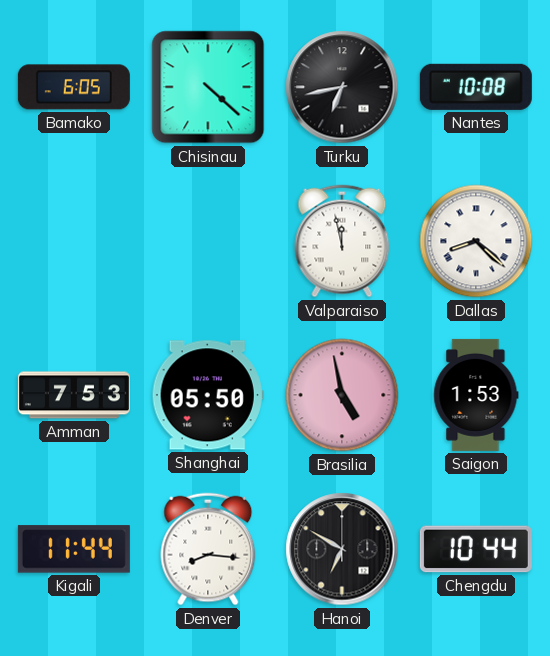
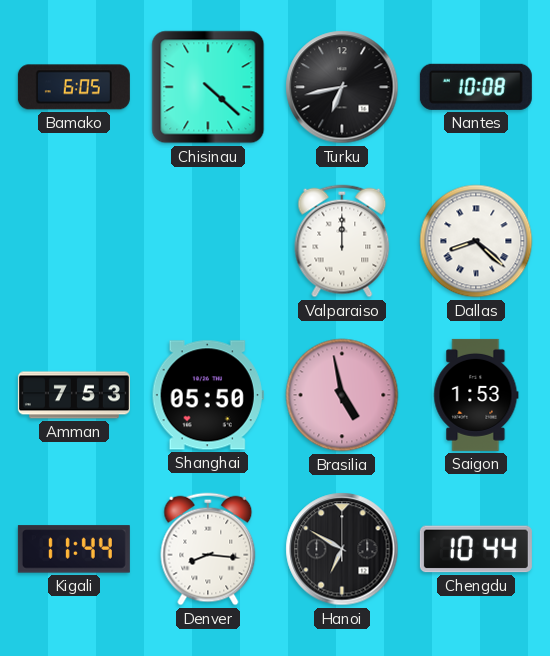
Valparaiso: 11:58 -> 12:00
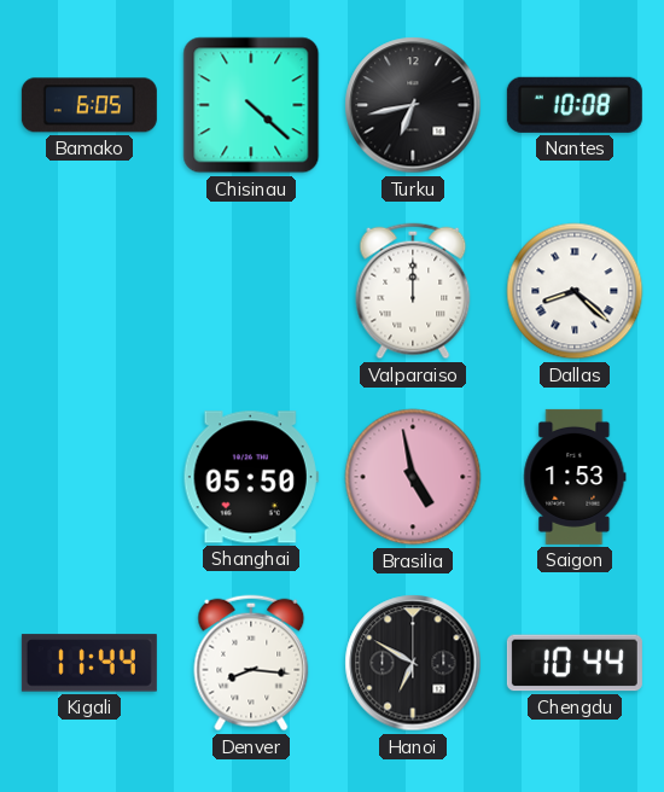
Amman: 7:53 -> none
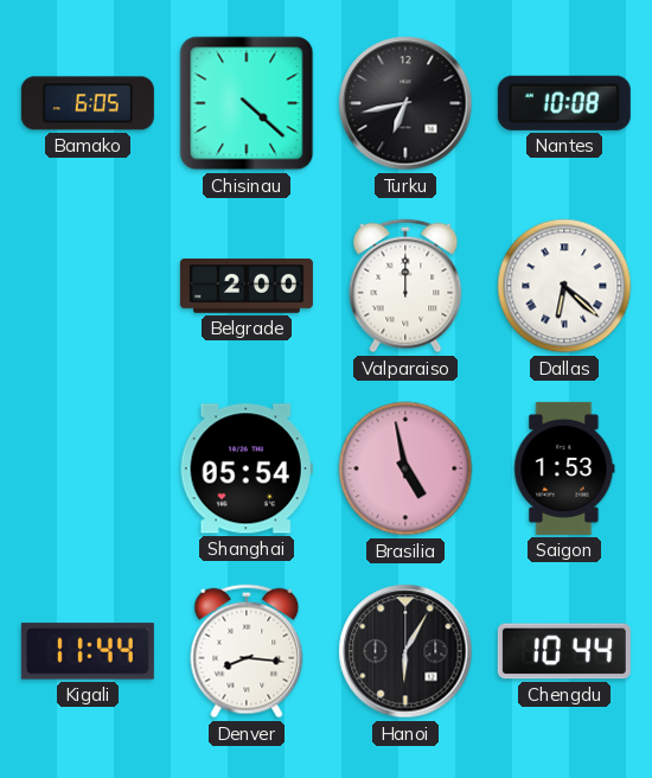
Belgrade: none -> 2:00
Dallas: 8:22 -> 6:22
Shanghai: 05:50 -> 05:54
Hanoi: 6:50 -> 6:05
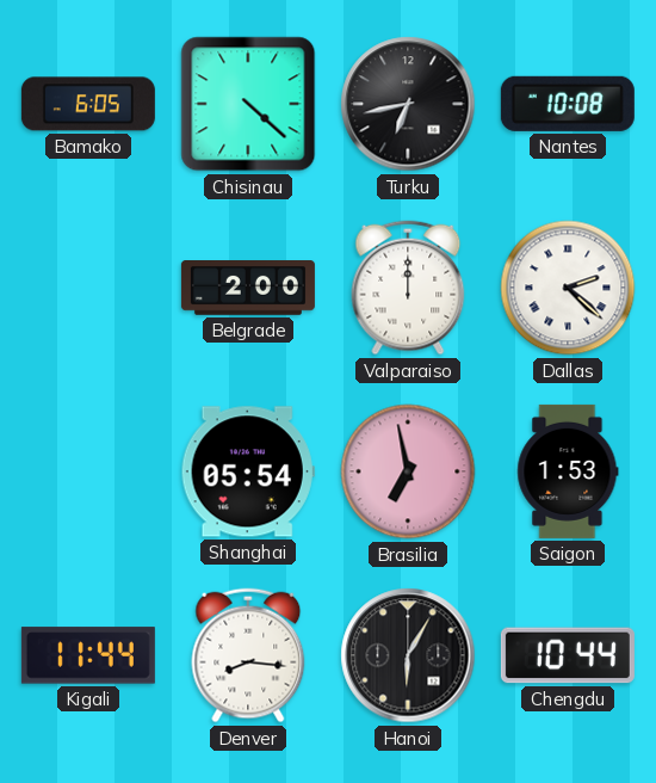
Dallas: 6:22 -> 2:22
Brasilia: 4:58 -> 6:58
